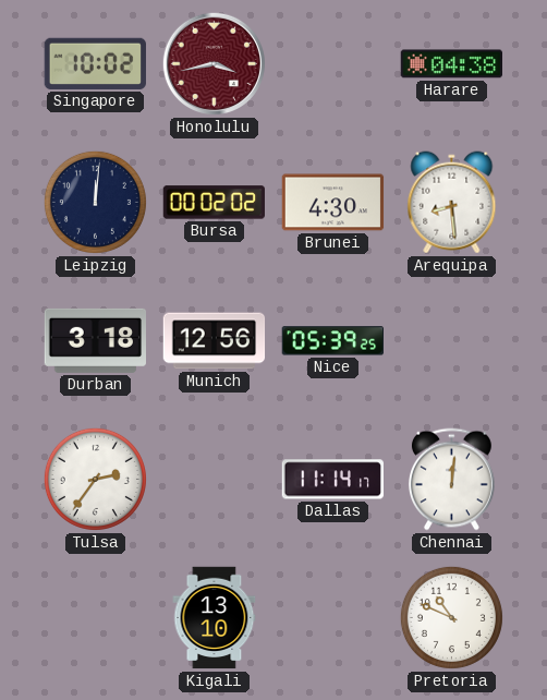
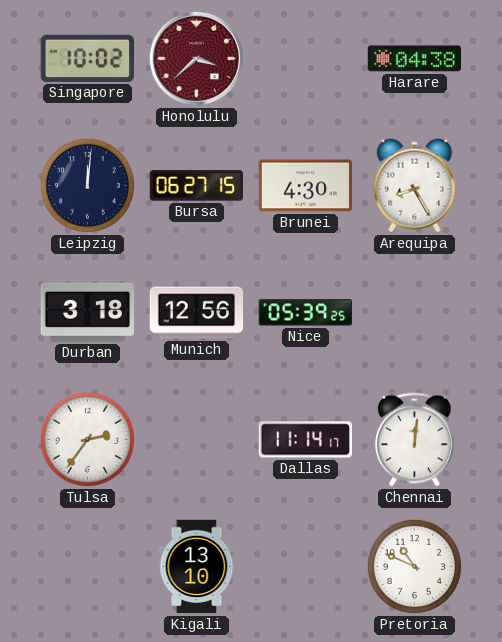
Honolulu: 3:43 -> 3:38
Bursa: 00:02 -> 06:27
Arequipa: 8:29 -> 8:25
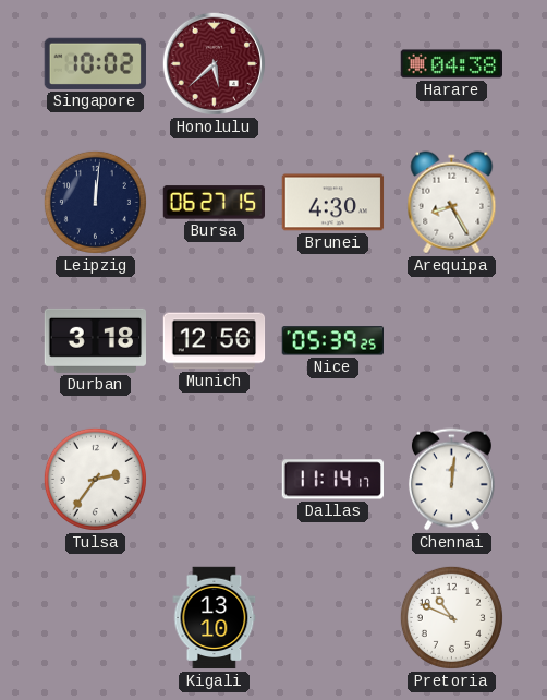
Honolulu: 3:38 -> 5:38
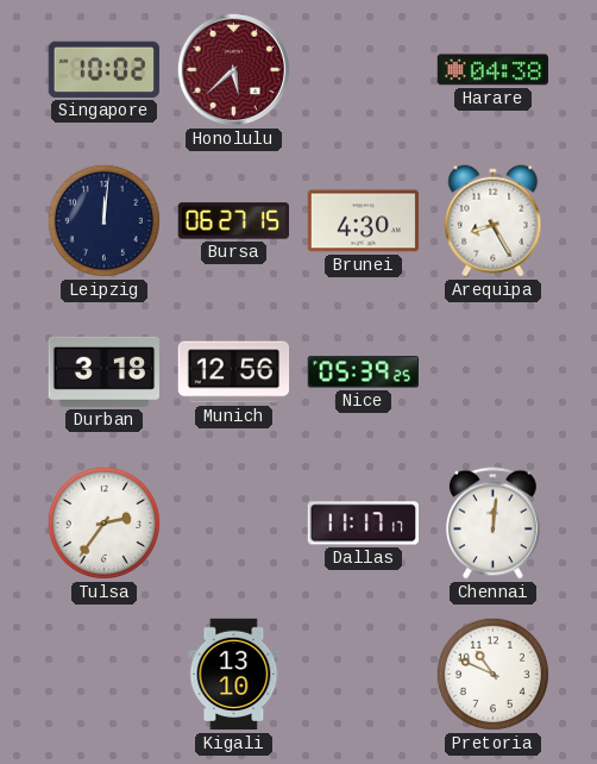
Dallas: 11:14 -> 11:17
